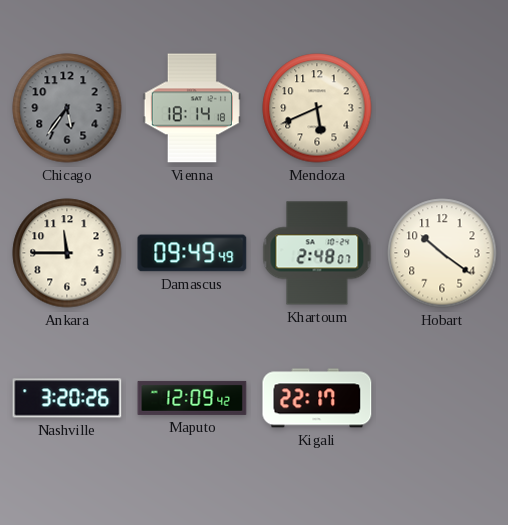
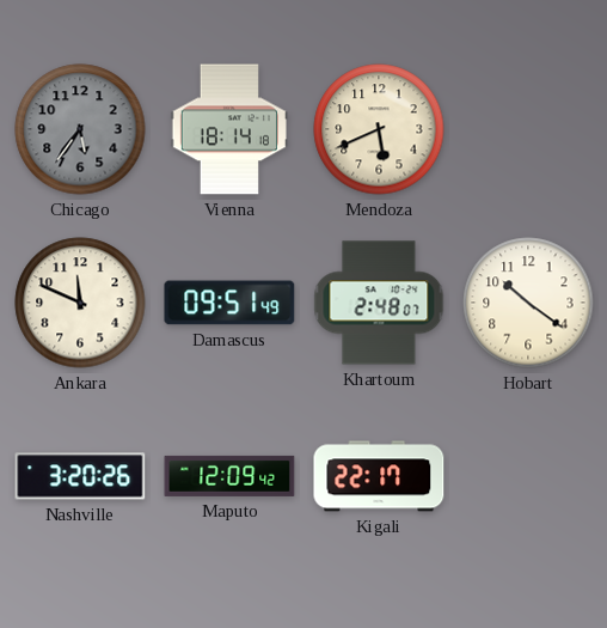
Ankara: 11:45 -> 11:49
Damascus: 09:49 -> 09:51
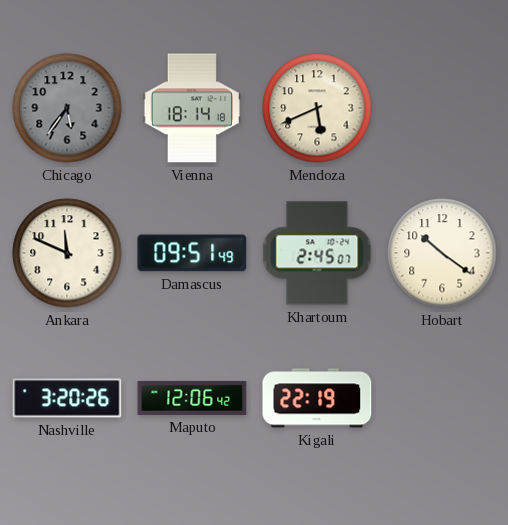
Khartoum: 2:48 -> 2:45
Maputo: 12:09 -> 12:06
Kigali: 22:17 -> 22:19
